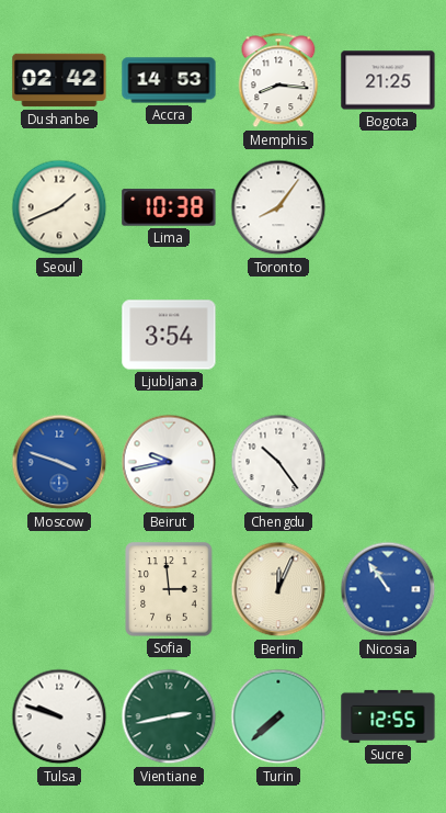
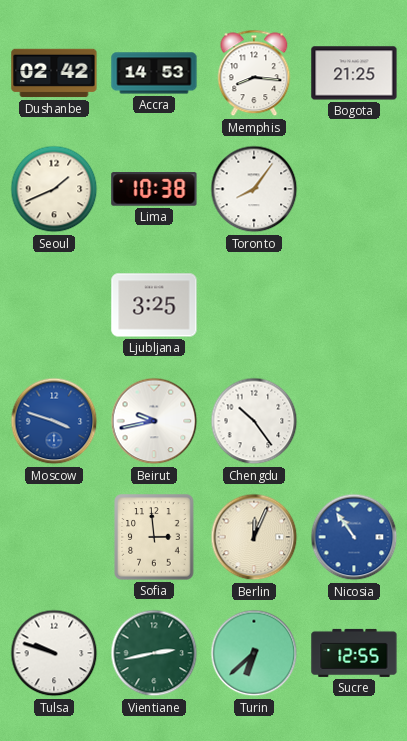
Ljubljana: 3:54 -> 3:25
Turin: 7:38 -> 6:38
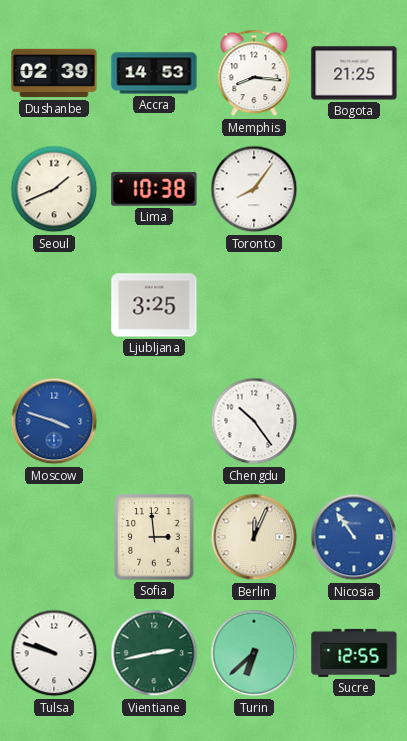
Dushanbe: 02:42 -> 02:39
Beirut: 9:43 -> none
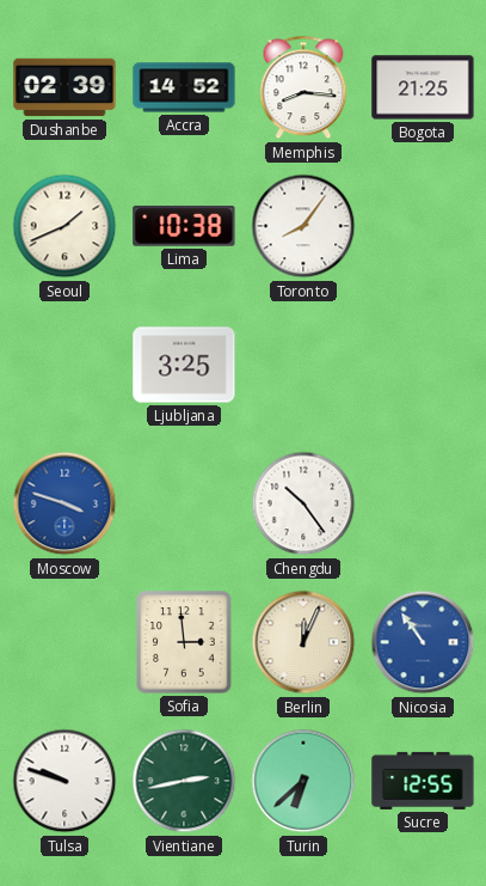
Accra: 14:53 -> 14:52
